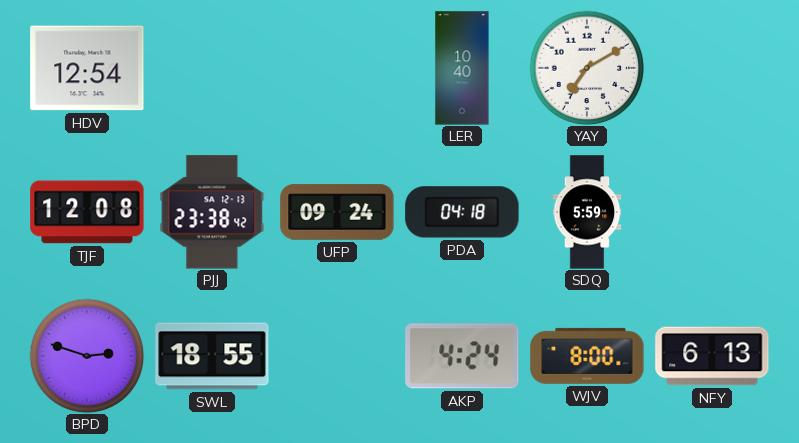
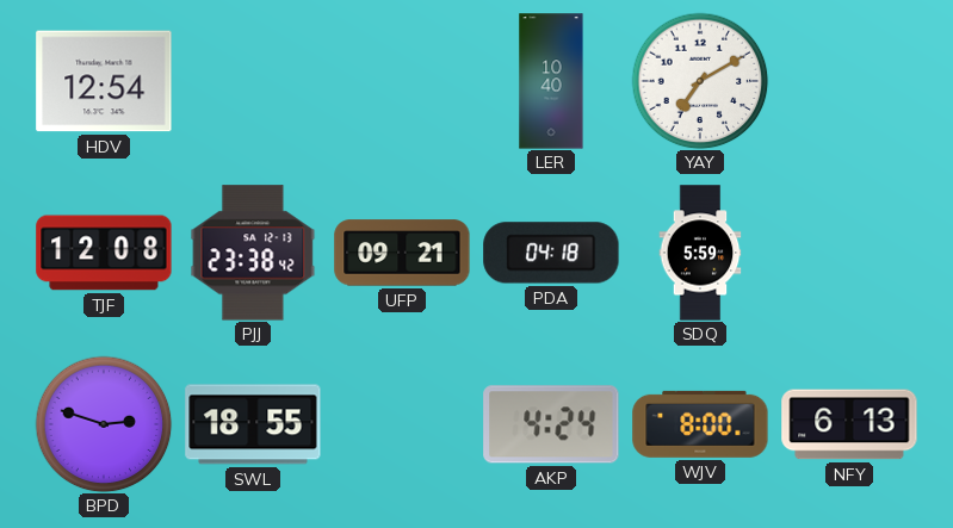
UFP: 09:24 -> 09:21
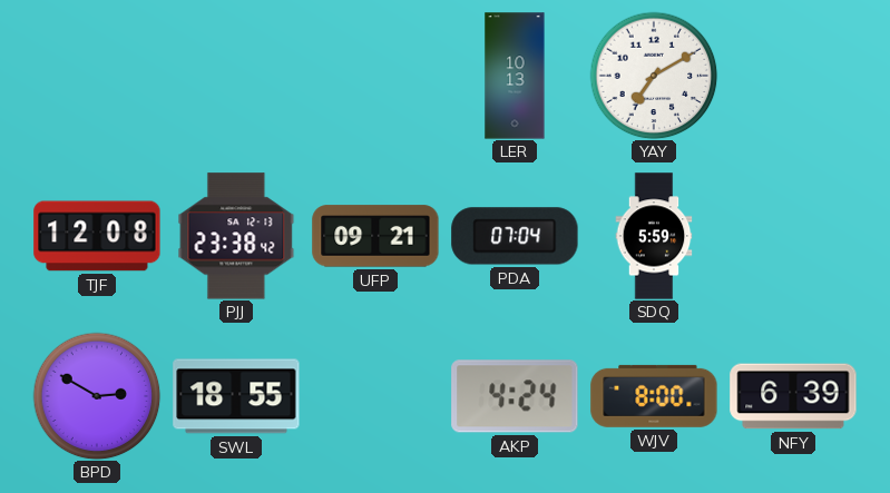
HDV: 12:54 -> none
LER: 10:40 -> 10:13
PDA: 04:18 -> 07:04
BPD: 2:48 -> 2:50
NFY: 6:13 -> 6:39
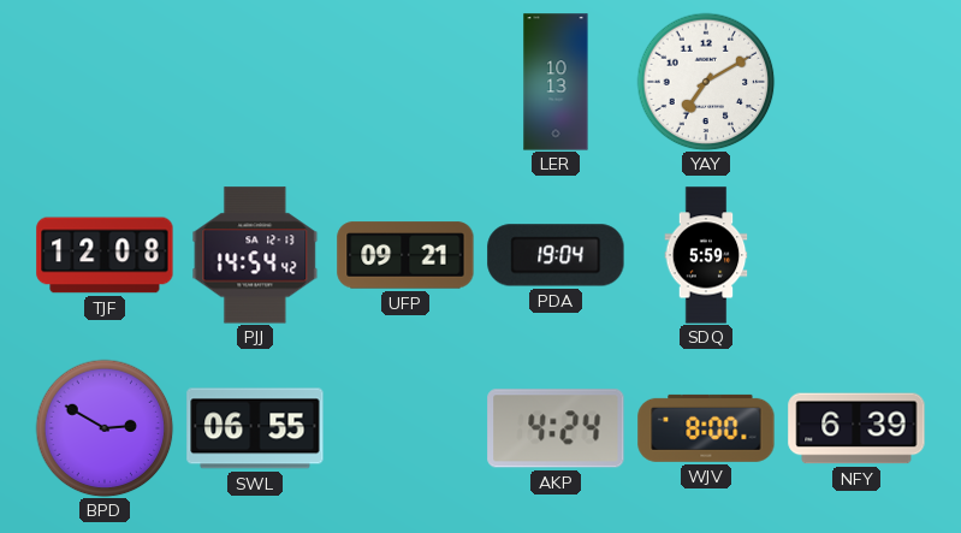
PJJ: 23:38 -> 14:54
PDA: 07:04 -> 19:04
SWL: 18:55 -> 06:55
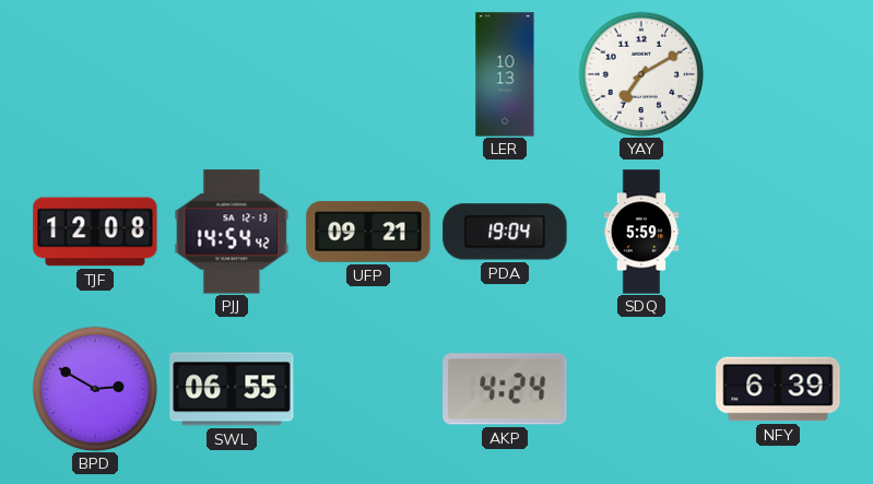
WJV: 8:00 -> none
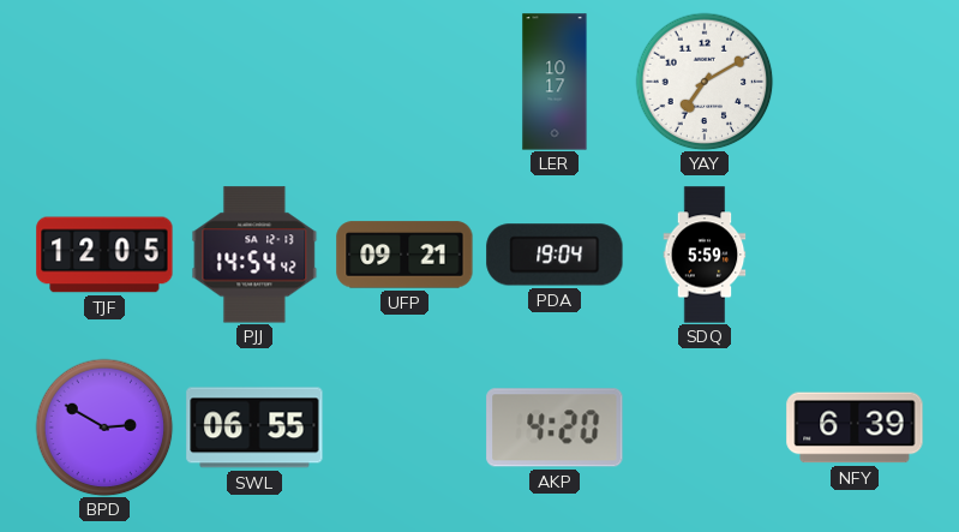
LER: 10:13 -> 10:17
TJF: 12:08 -> 12:05
AKP: 4:24 -> 4:20
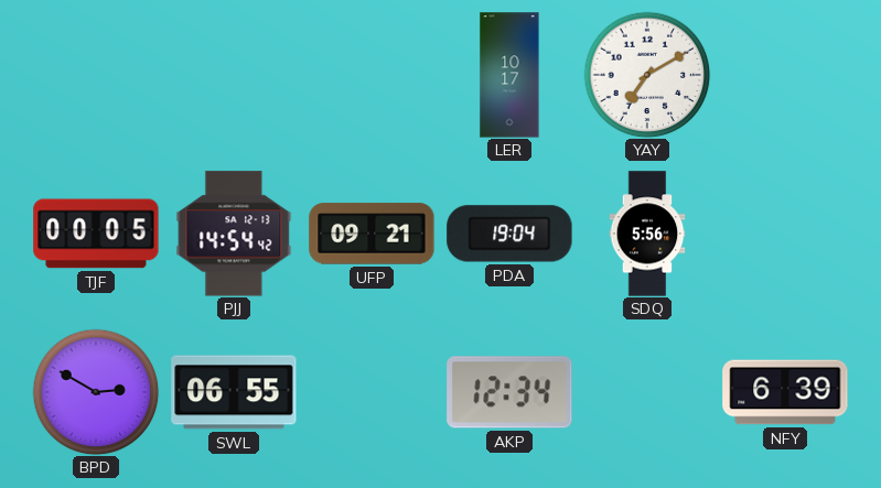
TJF: 12:05 -> 00:05
SDQ: 5:59 -> 5:56
AKP: 4:20 -> 12:34
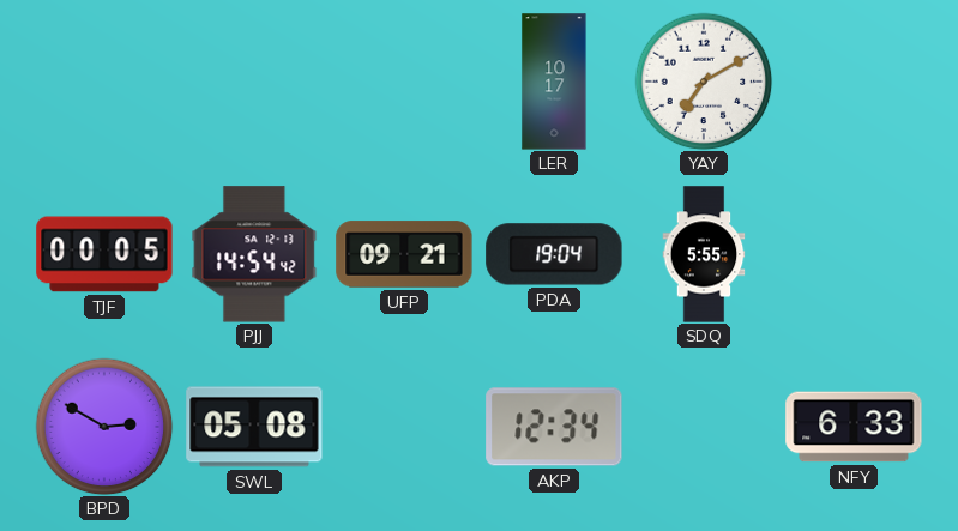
SDQ: 5:56 -> 5:55
SWL: 06:55 -> 05:08
NFY: 6:39 -> 6:33
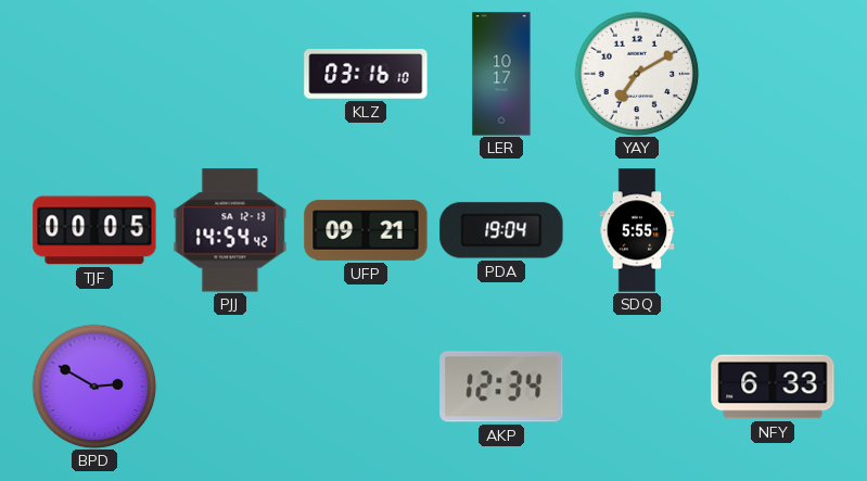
KLZ: none -> 03:16
SWL: 05:08 -> none
